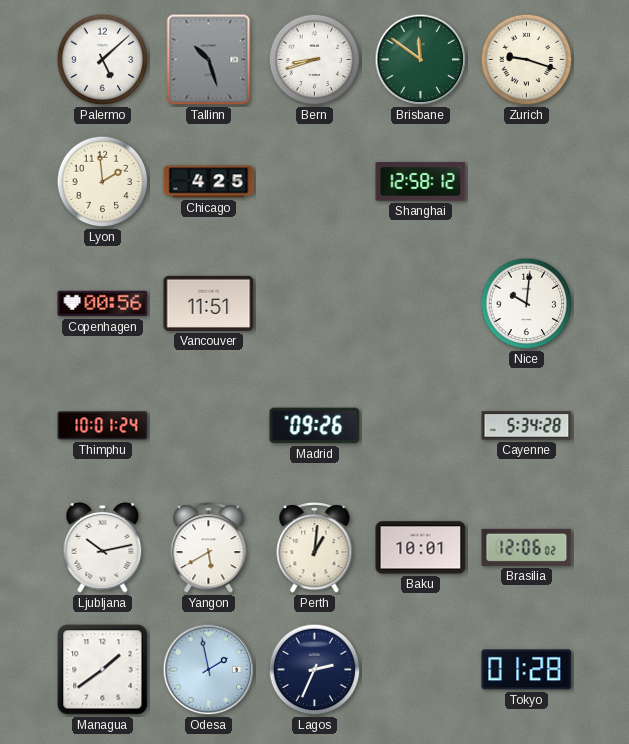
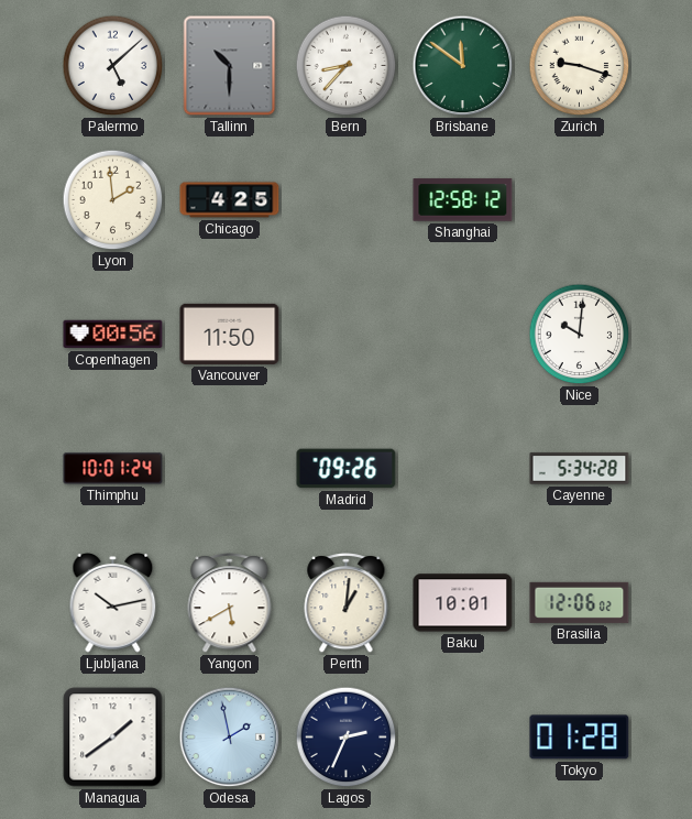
Tallinn: 10:27 -> 10:30
Bern: 8:42 -> 8:37
Vancouver: 11:51 -> 11:50
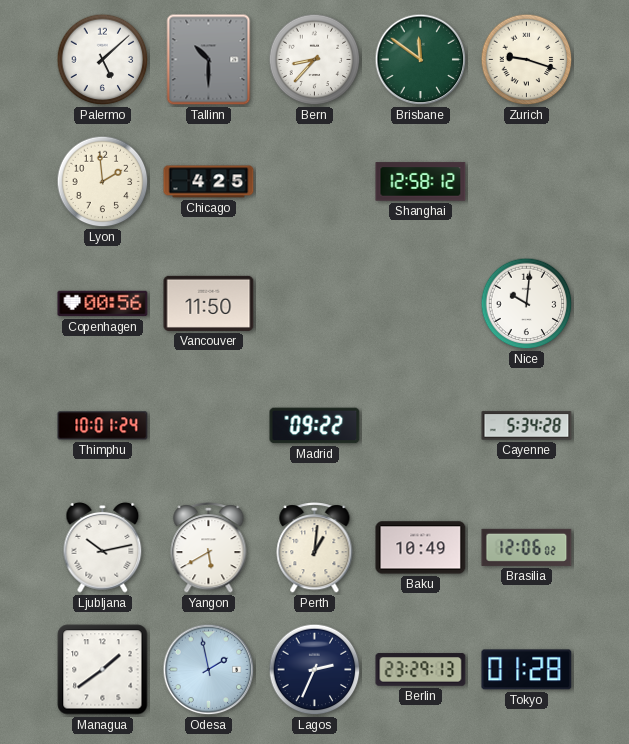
Madrid: 09:26 -> 09:22
Baku: 10:01 -> 10:49
Berlin: none -> 23:29
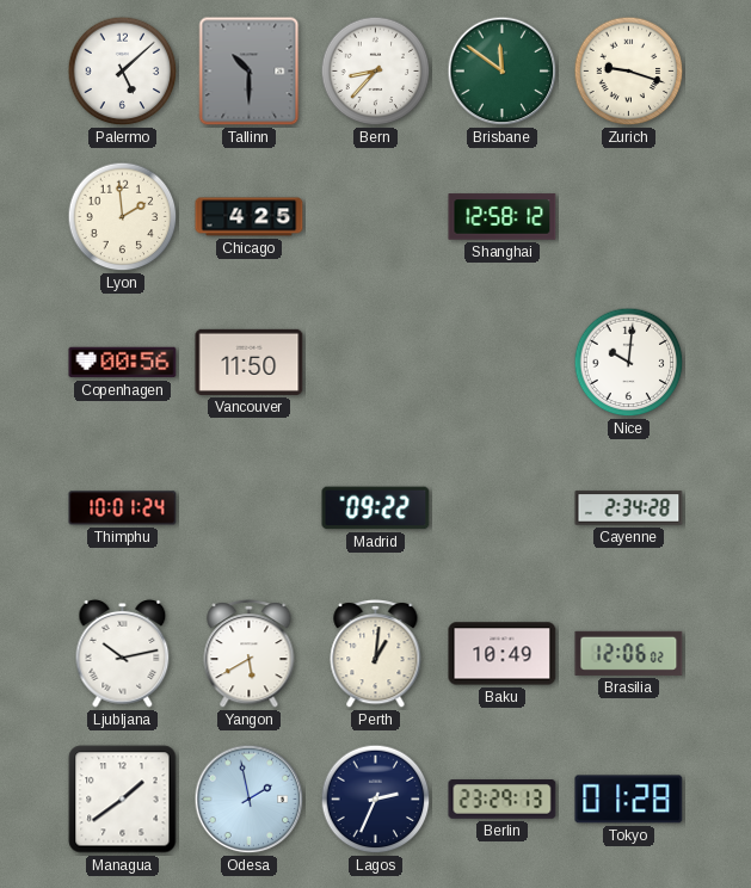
Cayenne: 5:34 -> 2:34
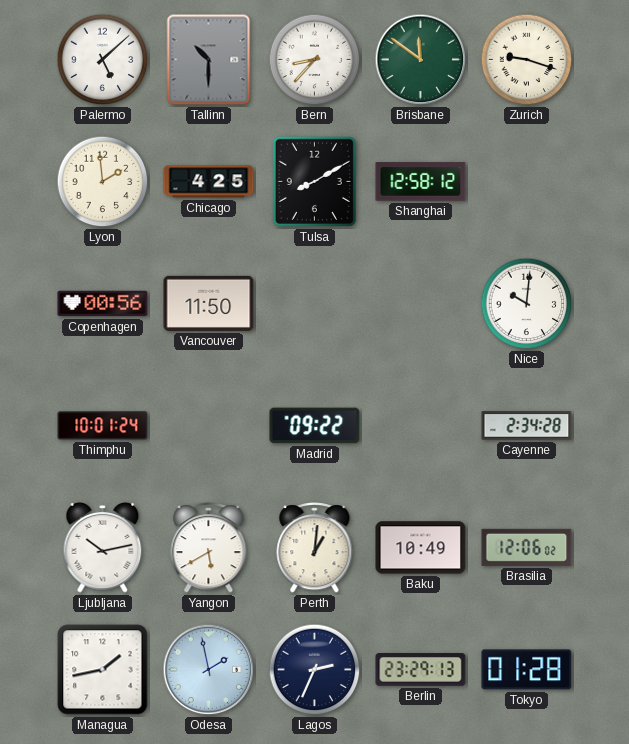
Tulsa: none -> 8:10
Managua: 1:39 -> 1:43
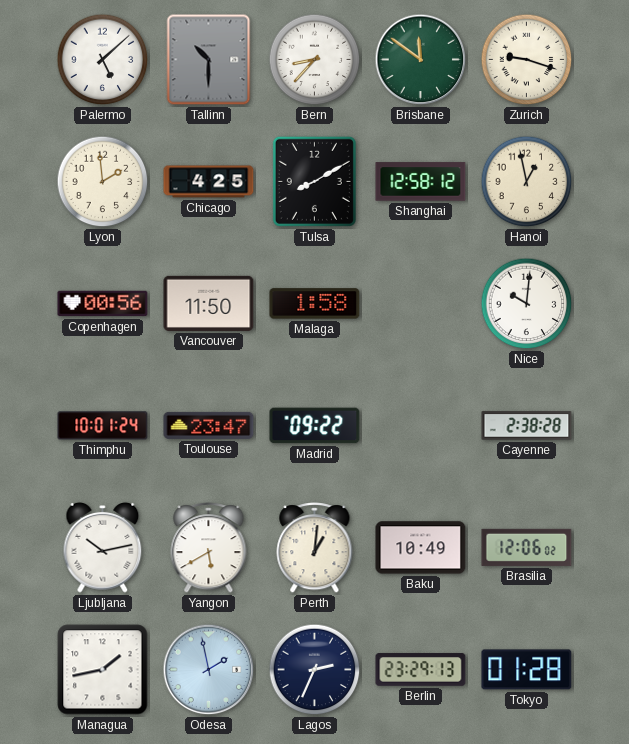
Hanoi: none -> 12:58
Malaga: none -> 1:58
Toulouse: none -> 23:47
Cayenne: 2:34 -> 2:38
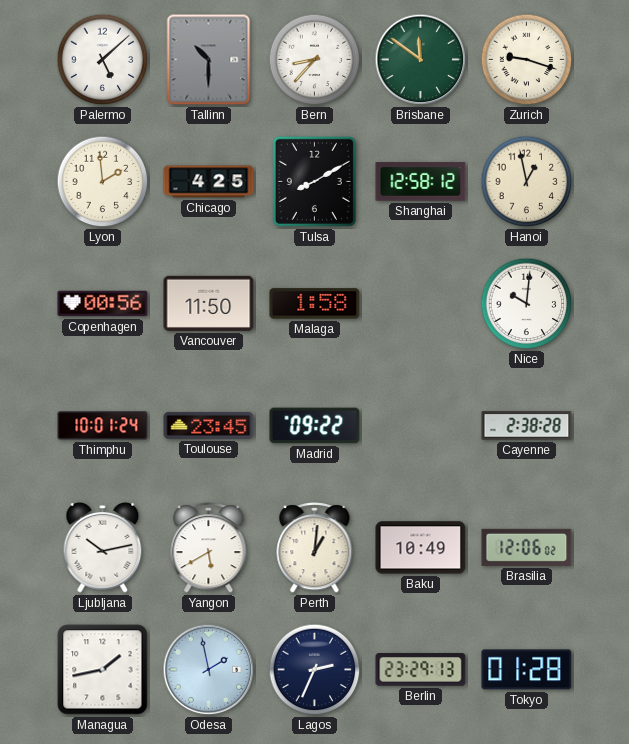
Toulouse: 23:47 -> 23:45
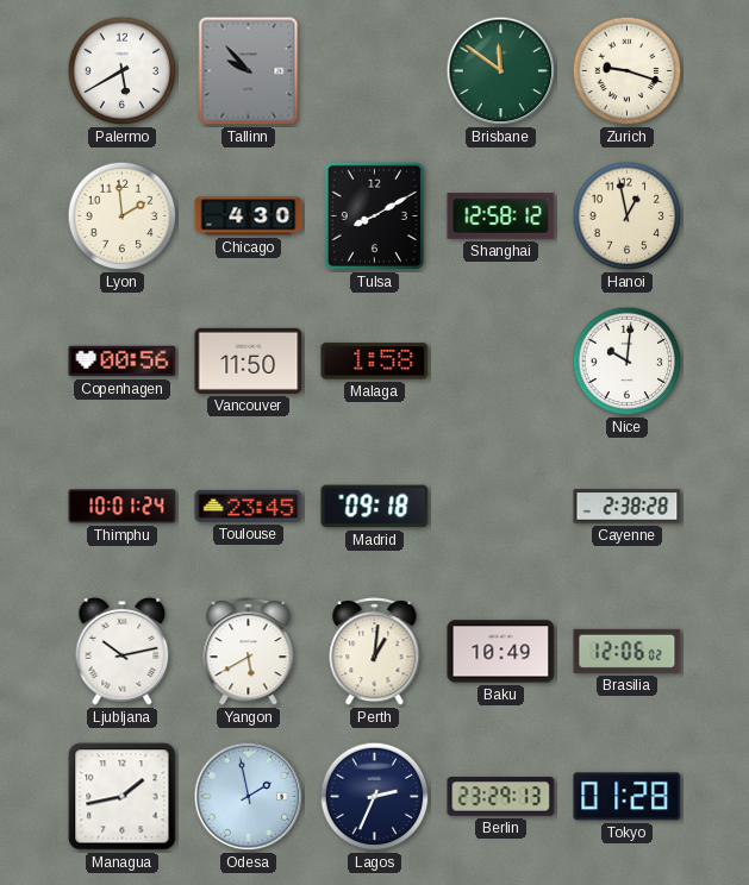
Palermo: 5:08 -> 5:40
Tallinn: 10:30 -> 9:53
Bern: 8:37 -> none
Chicago: 4:25 -> 4:30
Madrid: 09:22 -> 09:18
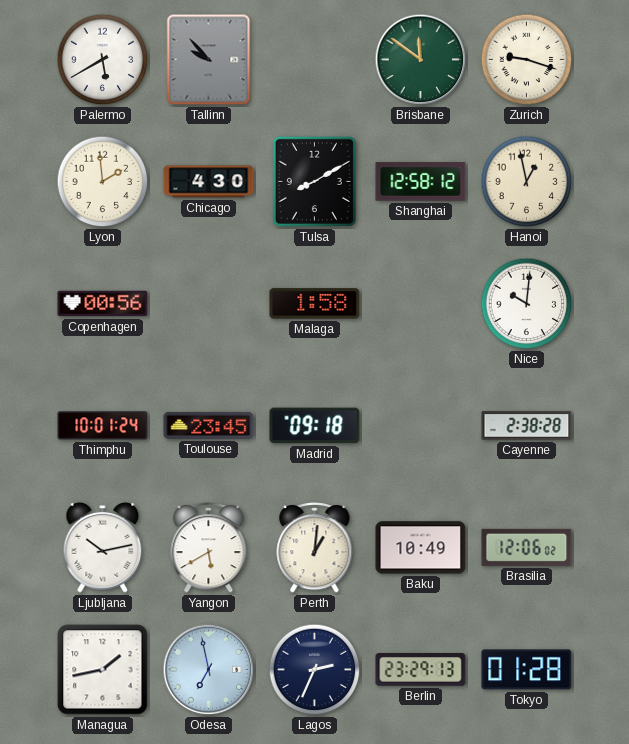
Vancouver: 11:50 -> none
Odesa: 1:58 -> 6:58
